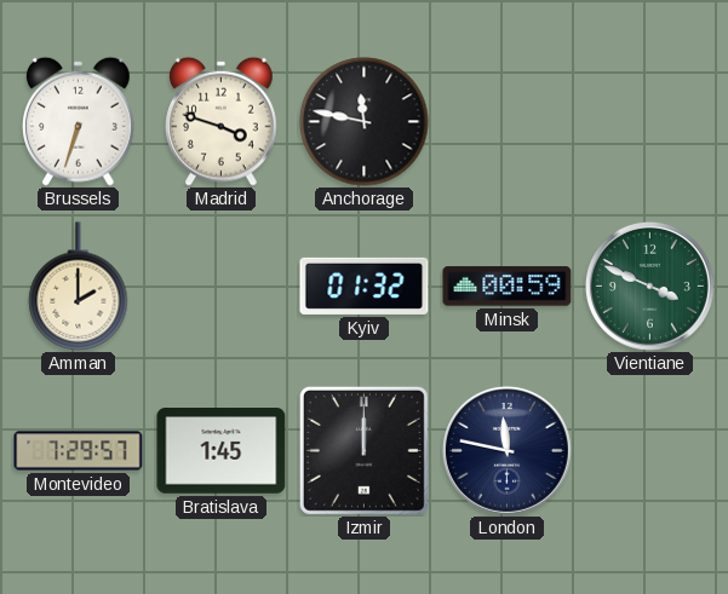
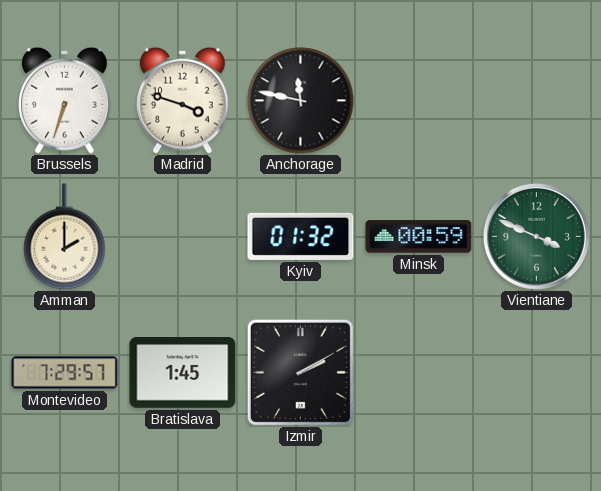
Izmir: 12:00 -> 2:10
London: 11:47 -> none
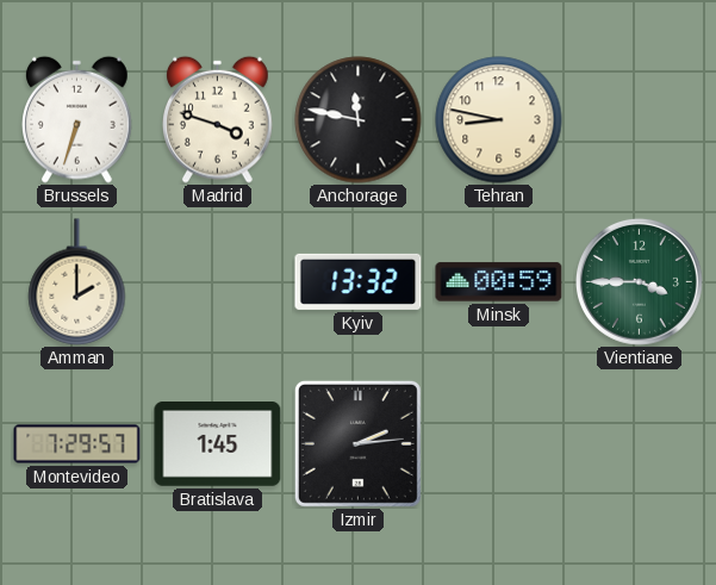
Tehran: none -> 8:47
Kyiv: 01:32 -> 13:32
Vientiane: 3:49 -> 3:45
Izmir: 2:10 -> 2:14
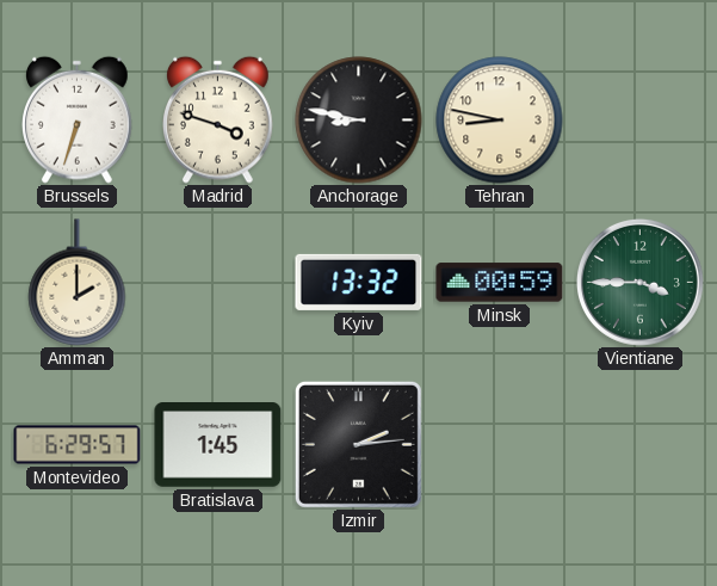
Anchorage: 11:47 -> 8:47
Montevideo: 7:29 -> 6:29
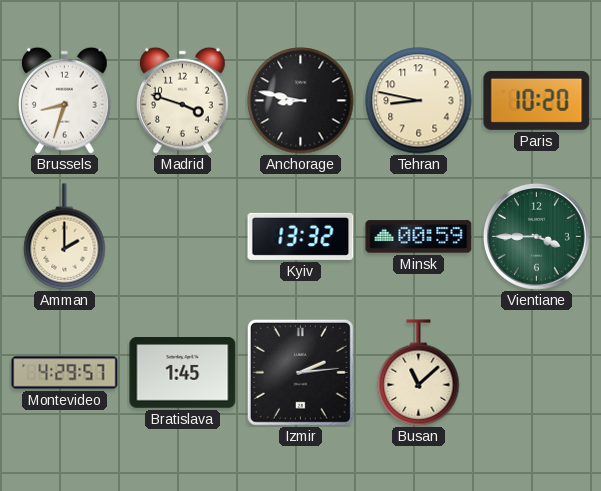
Brussels: 6:33 -> 8:33
Paris: none -> 10:20
Montevideo: 6:29 -> 4:29
Busan: none -> 11:08
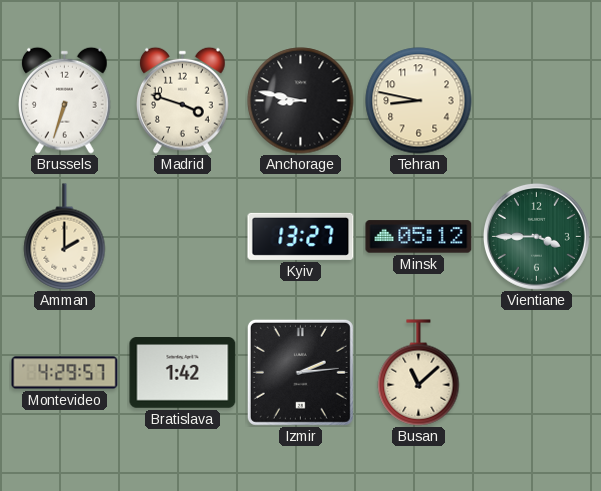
Brussels: 8:33 -> 6:33
Paris: 10:20 -> none
Kyiv: 13:32 -> 13:27
Minsk: 00:59 -> 05:12
Bratislava: 1:45 -> 1:42
